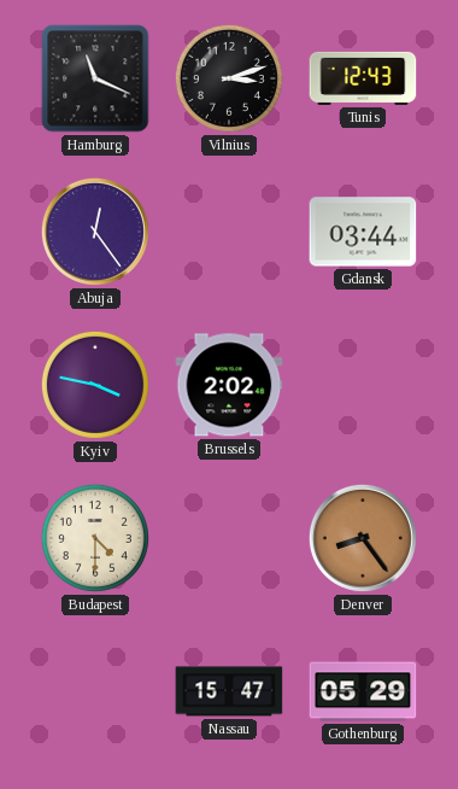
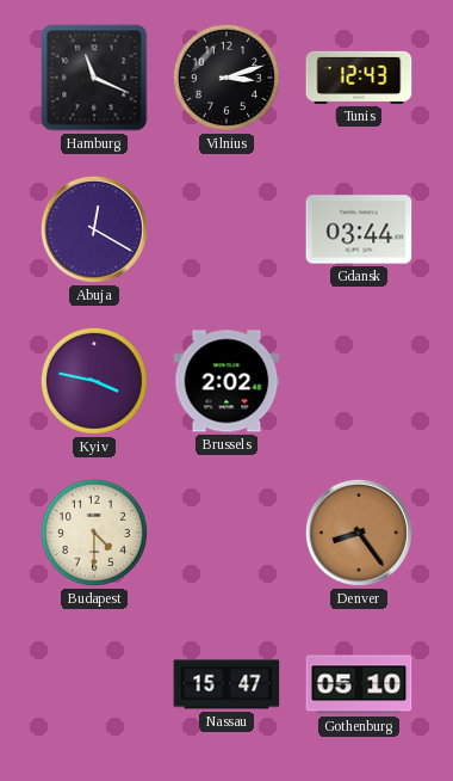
Abuja: 12:24 -> 12:20
Gothenburg: 05:29 -> 05:10
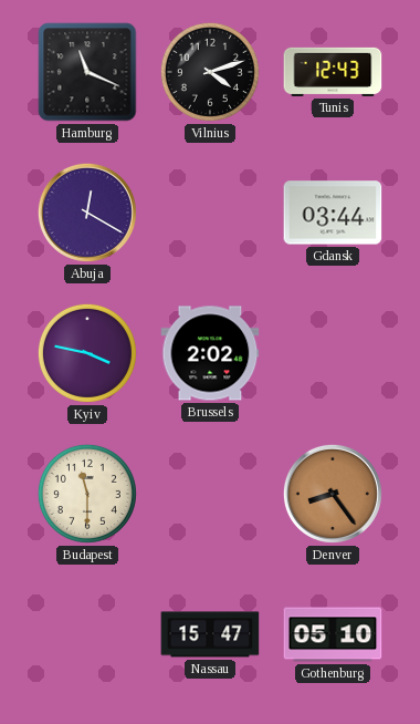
Vilnius: 3:12 -> 4:12
Budapest: 4:30 -> 11:30
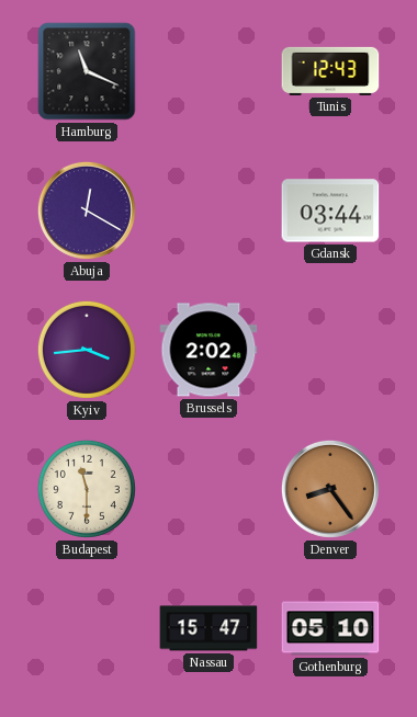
Vilnius: 4:12 -> none
Kyiv: 3:47 -> 3:44
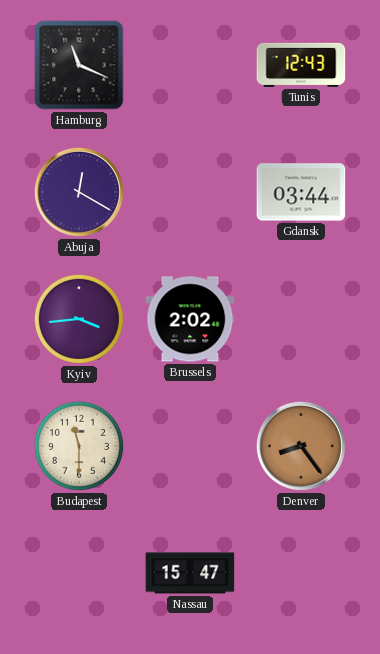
Gothenburg: 05:10 -> none
